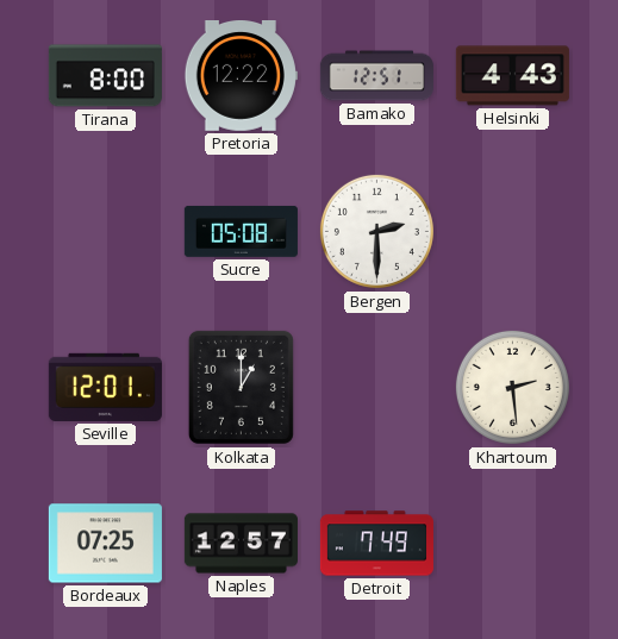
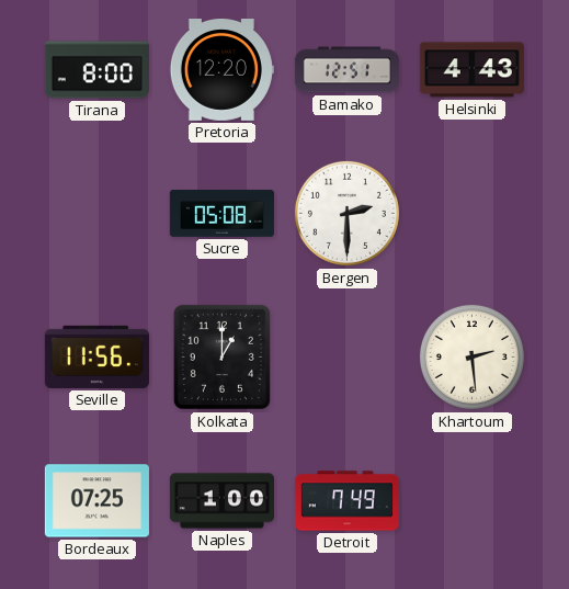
Pretoria: 12:22 -> 12:20
Seville: 12:01 -> 11:56
Naples: 12:57 -> 1:00
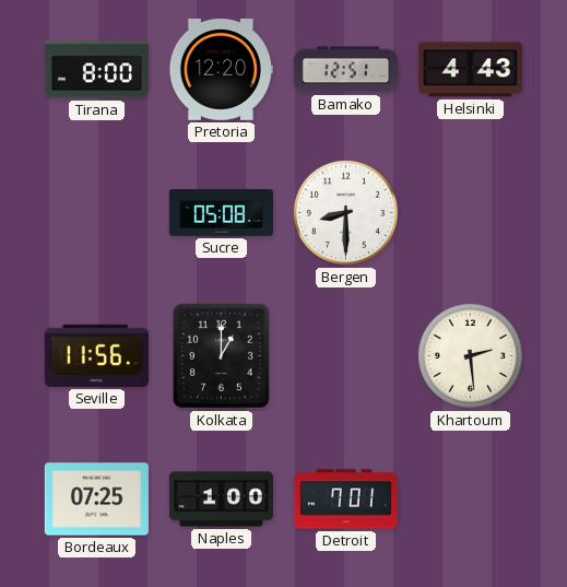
Bergen: 2:30 -> 8:30
Detroit: 7:49 -> 7:01
